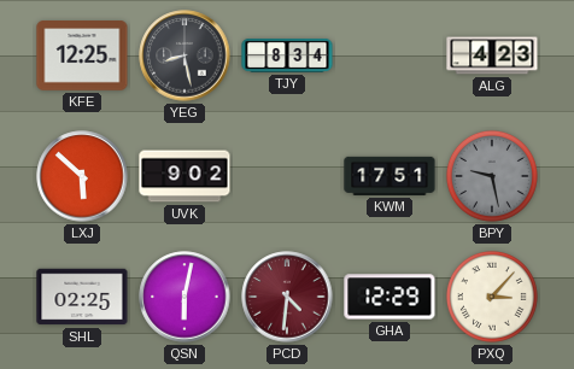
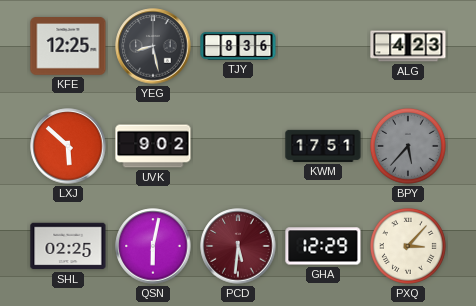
TJY: 8:34 -> 8:36
BPY: 9:28 -> 5:37
PCD: 4:31 -> 5:31
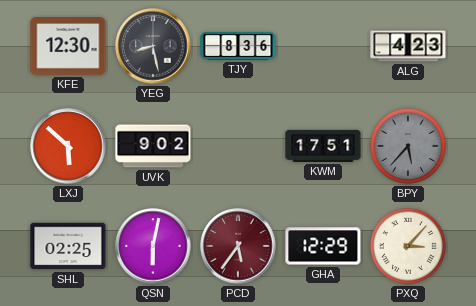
KFE: 12:25 -> 12:30
PCD: 5:31 -> 5:36
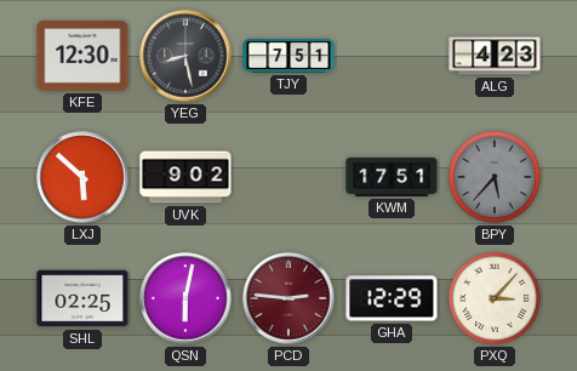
TJY: 8:36 -> 7:51
PCD: 5:36 -> 2:46
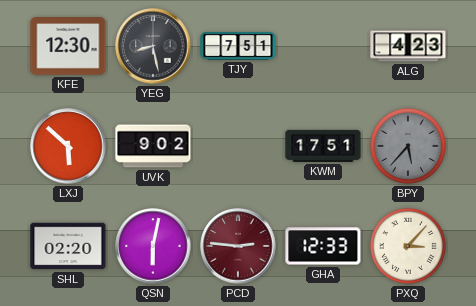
SHL: 02:25 -> 02:20
GHA: 12:29 -> 12:33
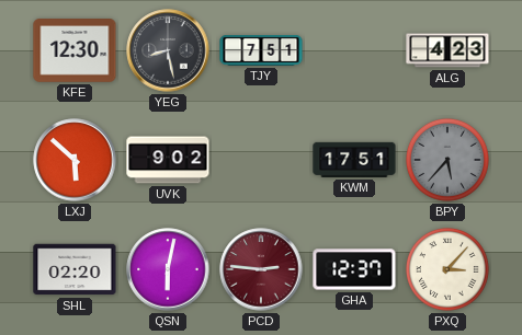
GHA: 12:33 -> 12:37
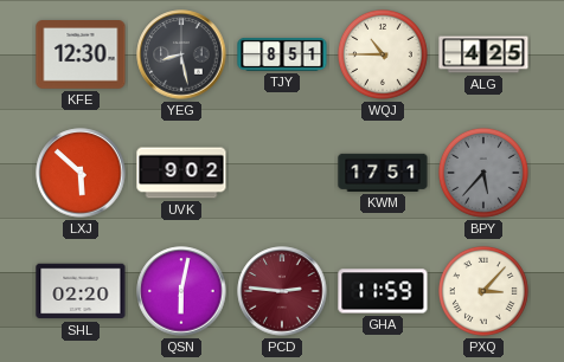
TJY: 7:51 -> 8:51
WQJ: none -> 10:45
ALG: 4:23 -> 4:25
GHA: 12:37 -> 11:59
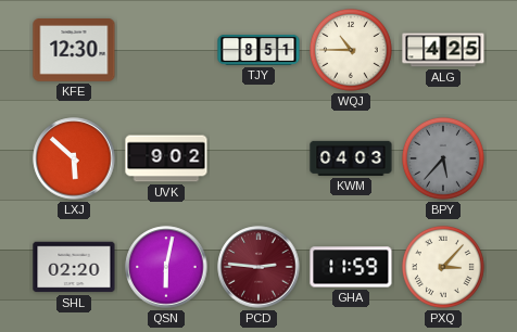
YEG: 8:28 -> none
KWM: 17:51 -> 04:03
